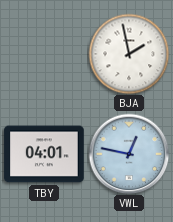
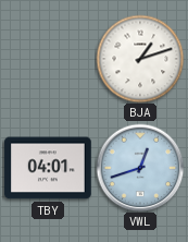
BJA: 1:58 -> 1:12
VWL: 12:47 -> 12:42
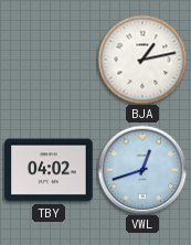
BJA: 1:12 -> 1:13
TBY: 04:01 -> 04:02
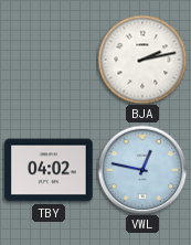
BJA: 1:13 -> 2:13
VWL: 12:42 -> 12:47
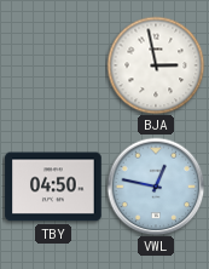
BJA: 2:13 -> 2:58
TBY: 04:02 -> 04:50
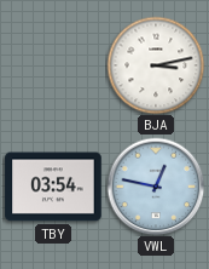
BJA: 2:58 -> 3:13
TBY: 04:50 -> 03:54
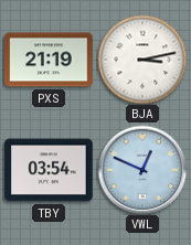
PXS: none -> 21:19
VWL: 12:47 -> 12:49
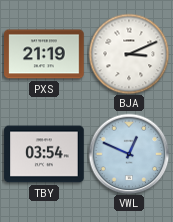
BJA: 3:13 -> 3:11
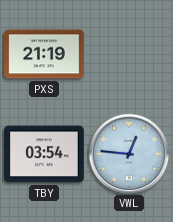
BJA: 3:11 -> none
VWL: 12:49 -> 12:46
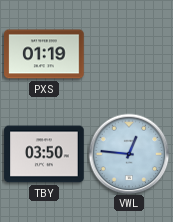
PXS: 21:19 -> 01:19
TBY: 03:54 -> 03:50
